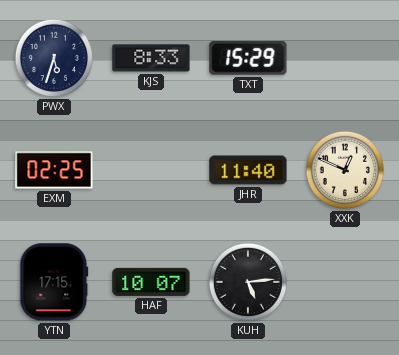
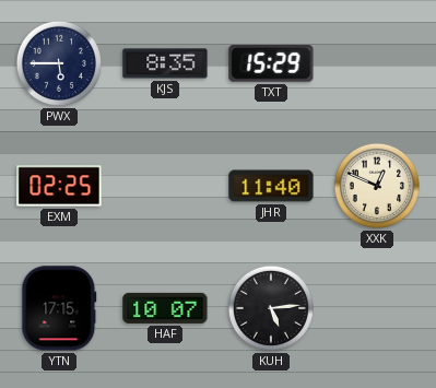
PWX: 5:33 -> 5:45
KJS: 8:33 -> 8:35
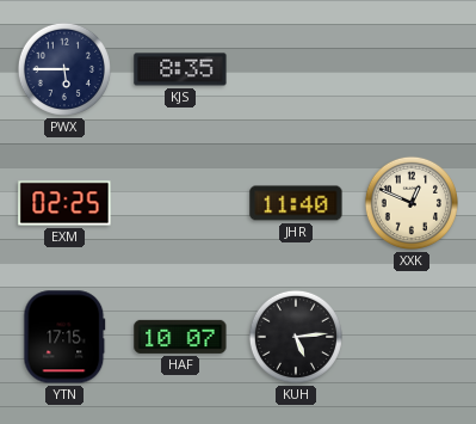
TXT: 15:29 -> none
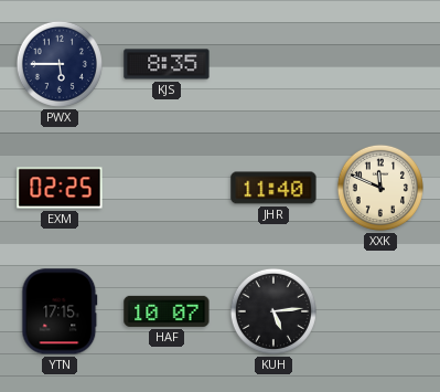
XXK: 12:49 -> 11:49
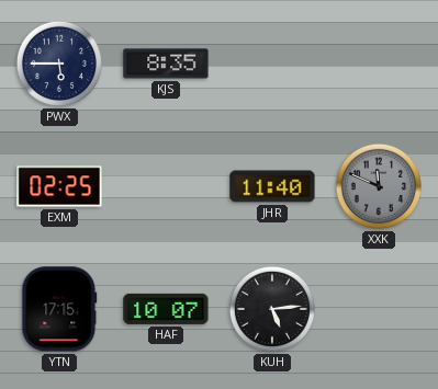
XXK dial: cream -> grey
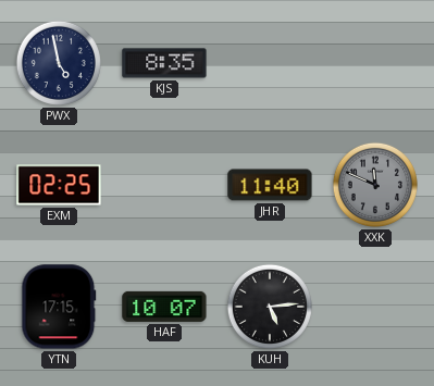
PWX: 5:45 -> 4:58
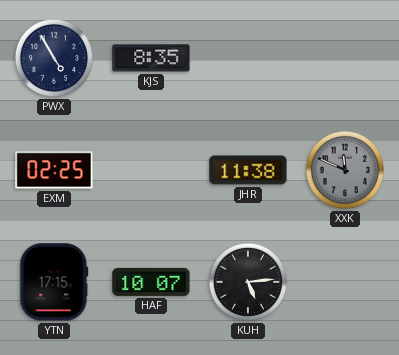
PWX: 4:58 -> 4:55
JHR: 11:40 -> 11:38
